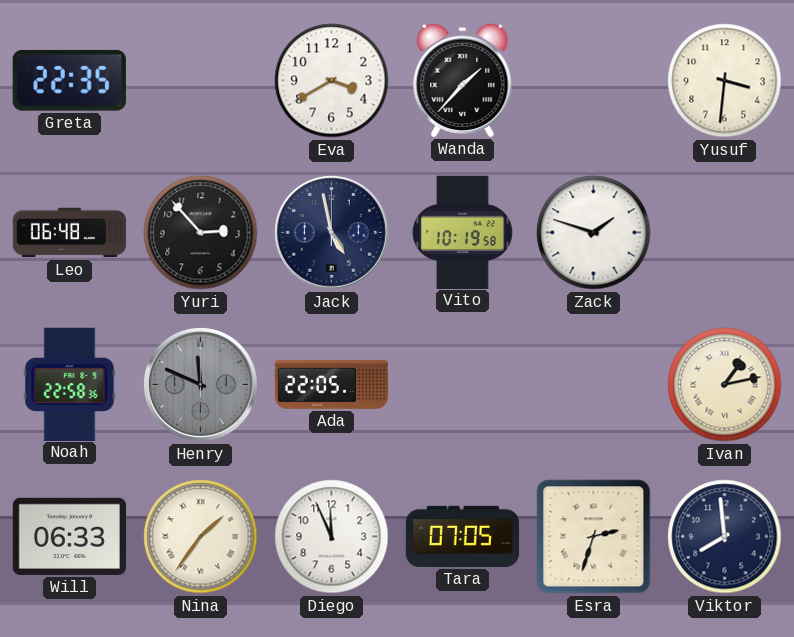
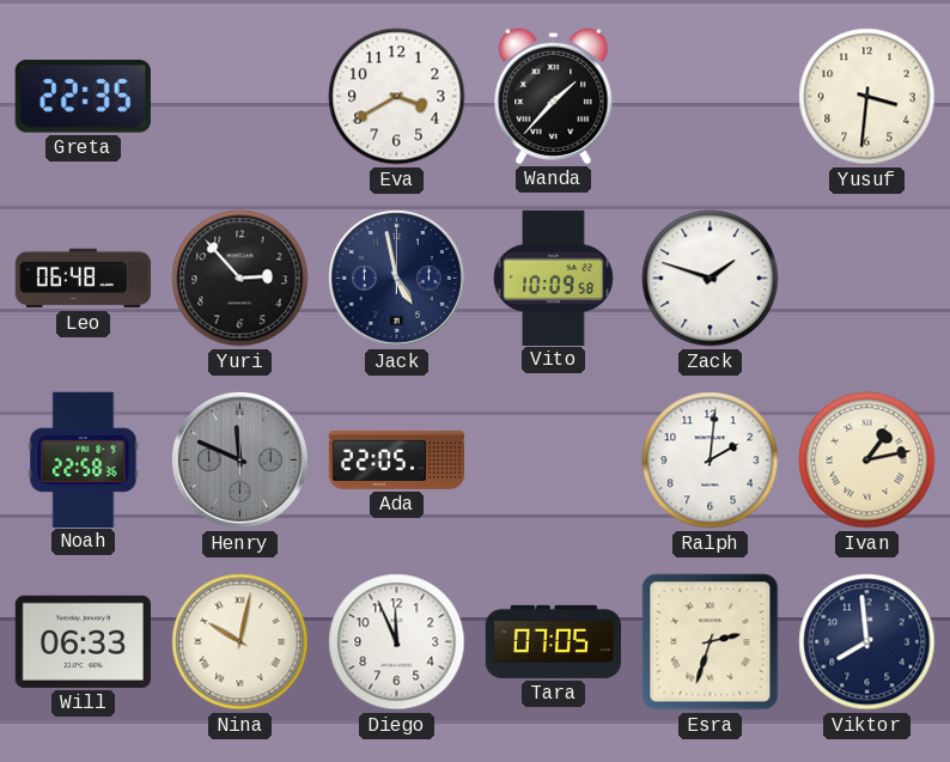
Vito: 10:19 -> 10:09
Ralph: none -> 2:01
Nina: 1:36 -> 10:02
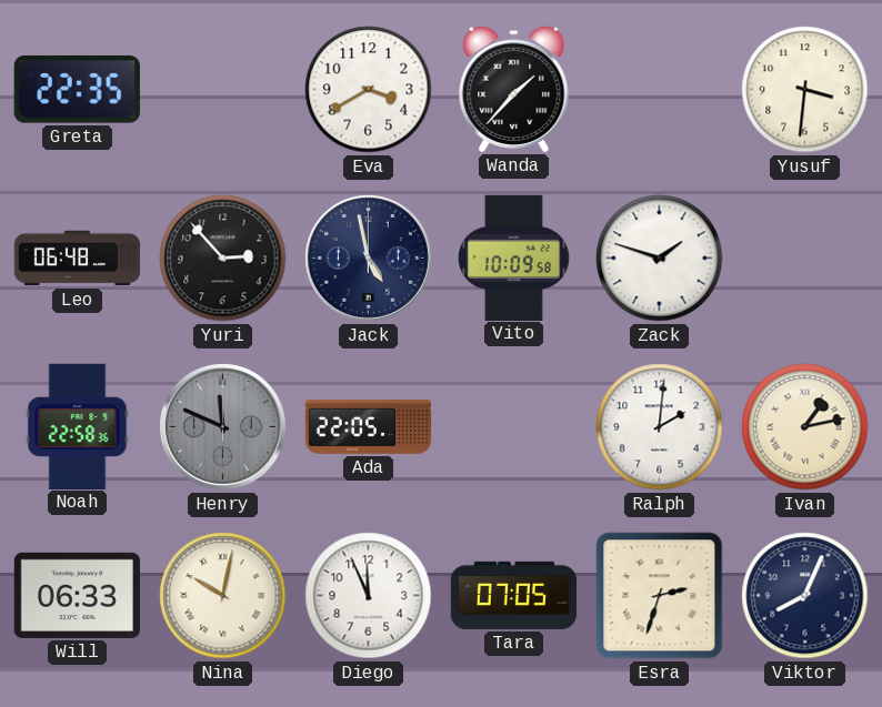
Viktor: 7:59 -> 8:04
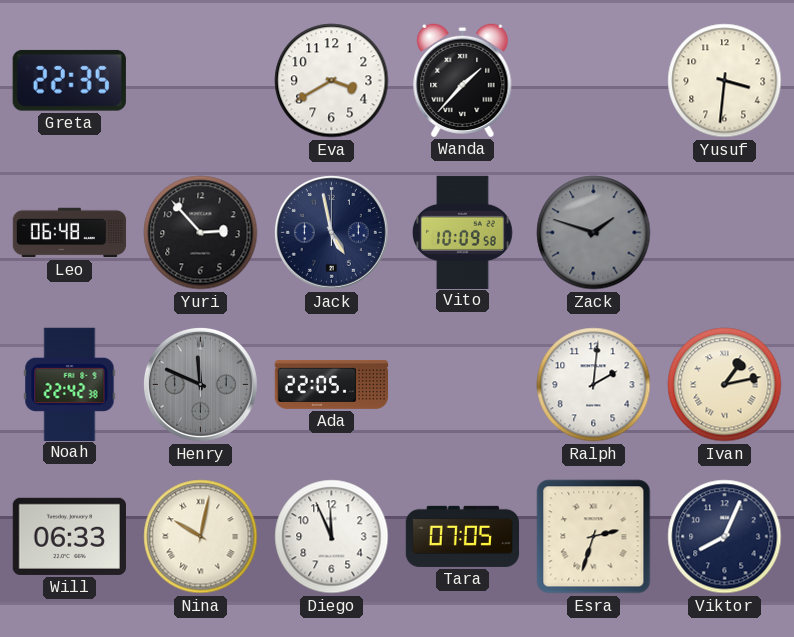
Zack dial: white -> grey
Noah: 22:58 -> 22:42
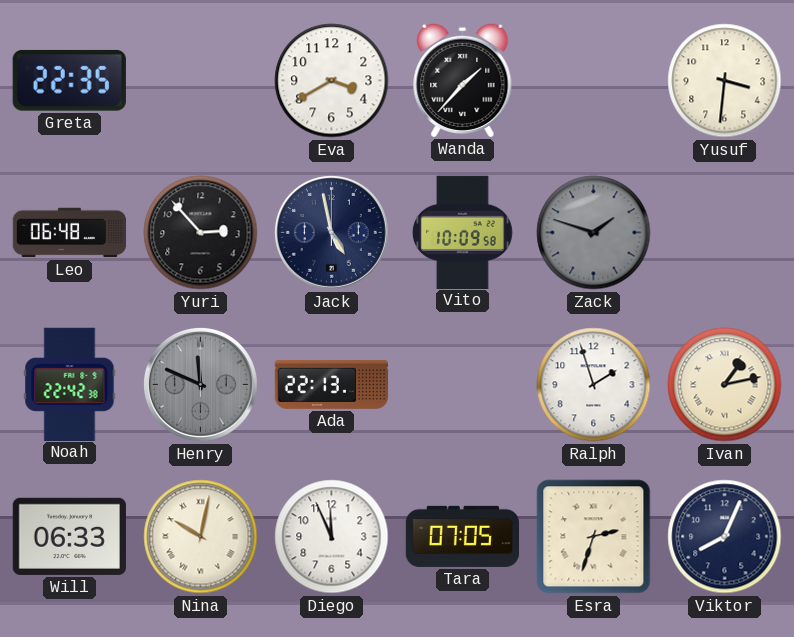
Ada: 22:05 -> 22:13
Ralph: 2:01 -> 1:57
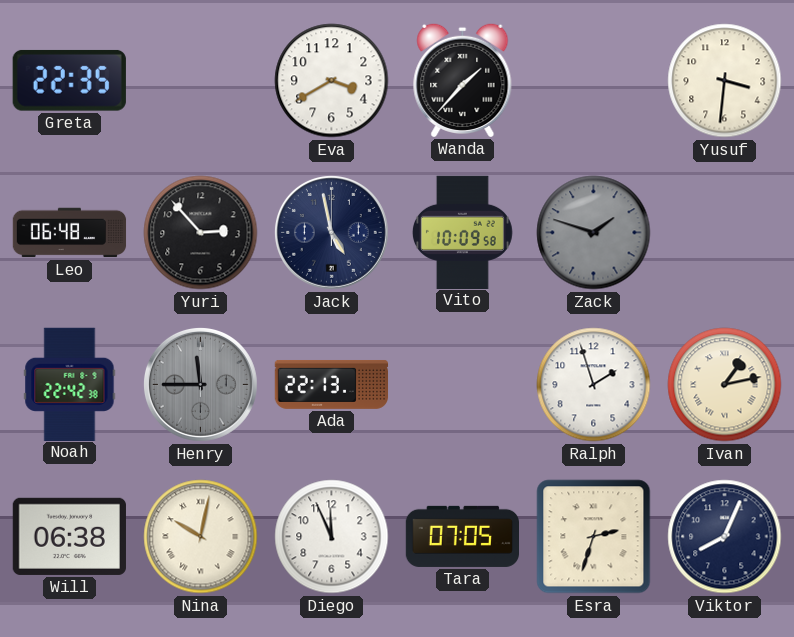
Henry: 11:49 -> 11:45
Will: 06:33 -> 06:38
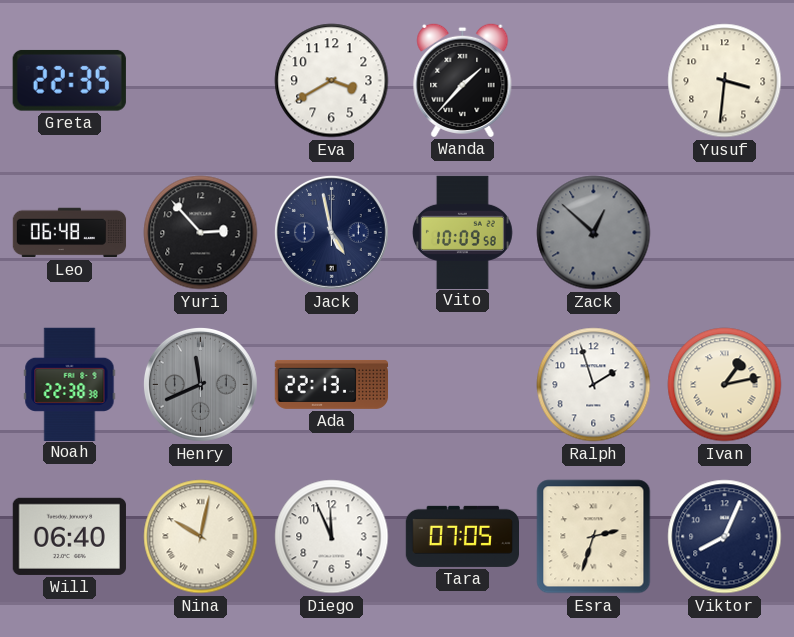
Zack: 1:48 -> 12:52
Noah: 22:42 -> 22:38
Henry: 11:45 -> 11:41
Will: 06:38 -> 06:40
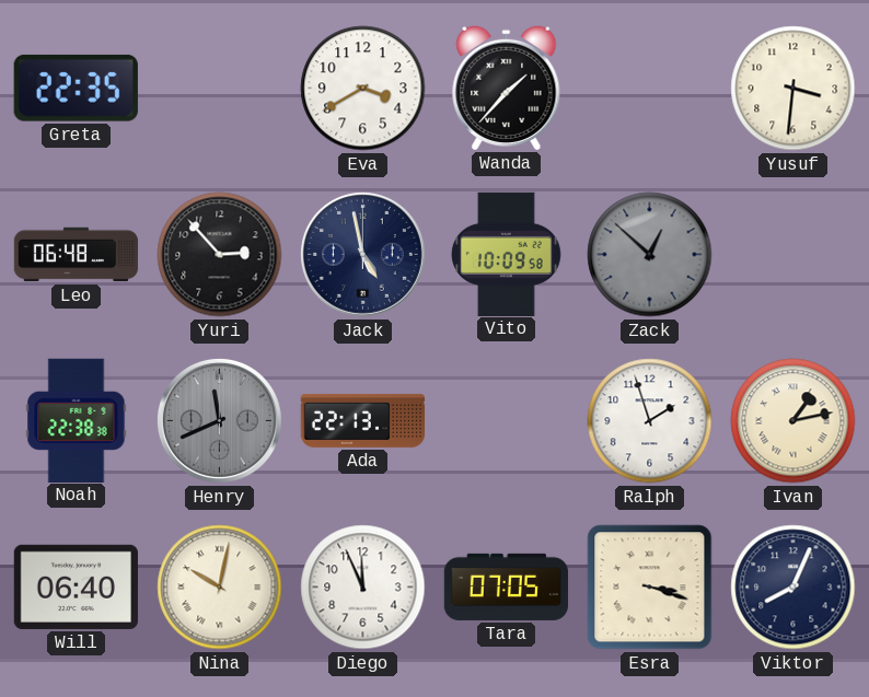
Esra: 2:33 -> 3:18
